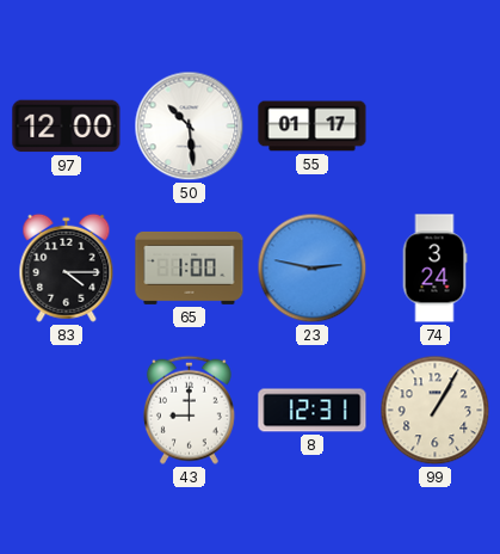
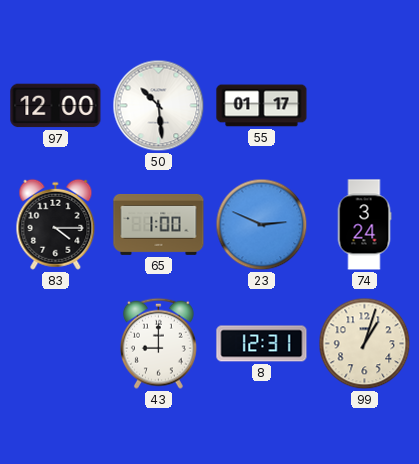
23: 2:47 -> 2:49
99: 1:05 -> 1:03
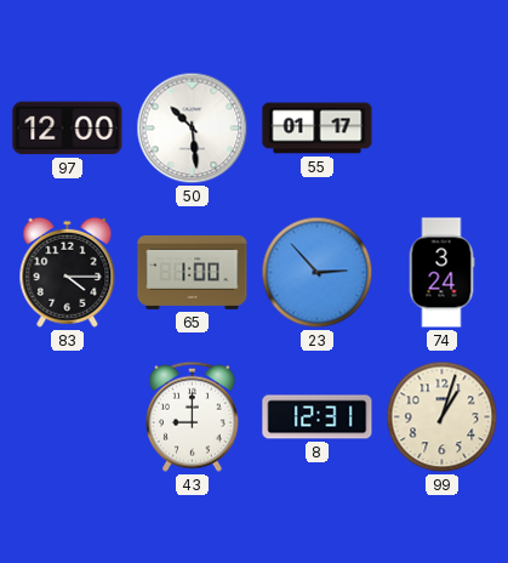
23: 2:49 -> 2:53
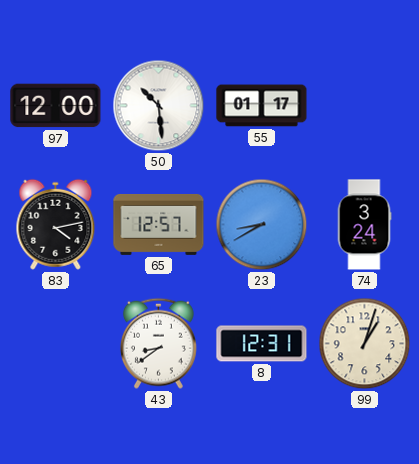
83: 4:15 -> 4:13
65: 1:00 -> 12:57
23: 2:53 -> 8:40
43: 9:00 -> 8:39
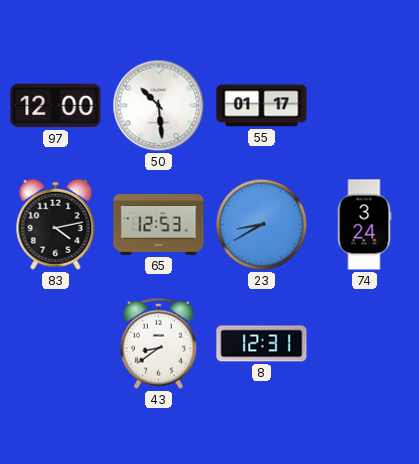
65: 12:57 -> 12:53
99: 1:03 -> none
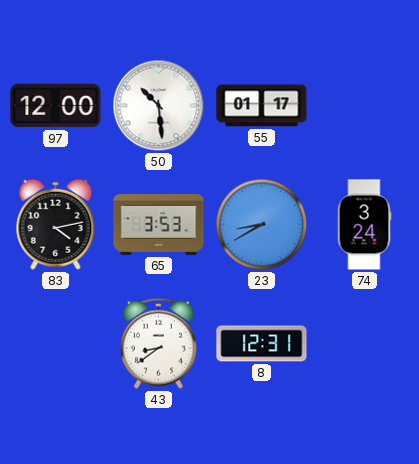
65: 12:53 -> 3:53
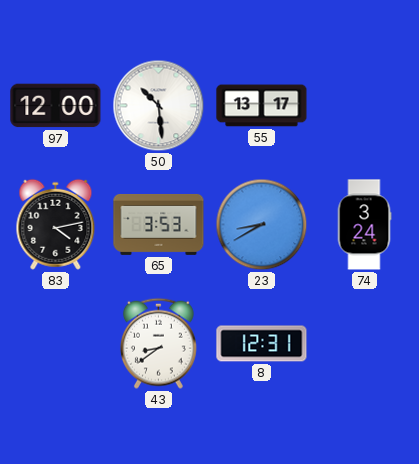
55: 01:17 -> 13:17
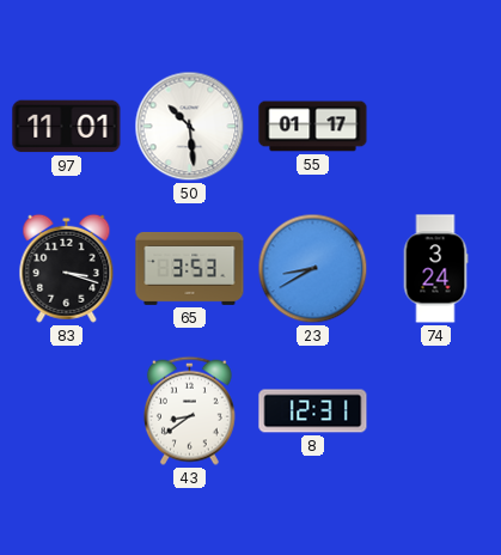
97: 12:00 -> 11:01
55: 13:17 -> 01:17
83: 4:13 -> 3:18
